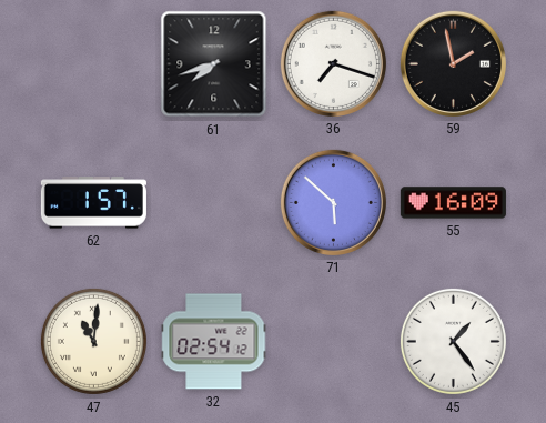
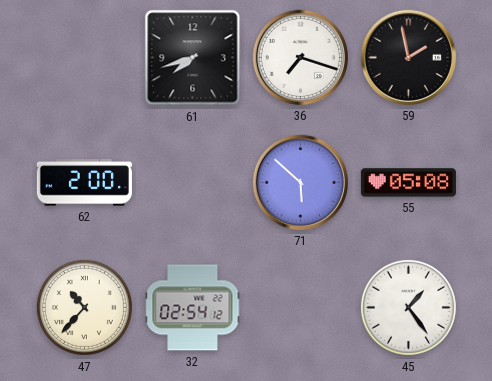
62: 1:57 -> 2:00
55: 16:09 -> 05:08
47: 11:01 -> 10:37
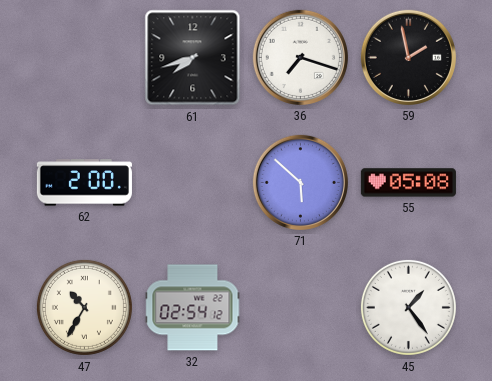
47: 10:37 -> 10:35
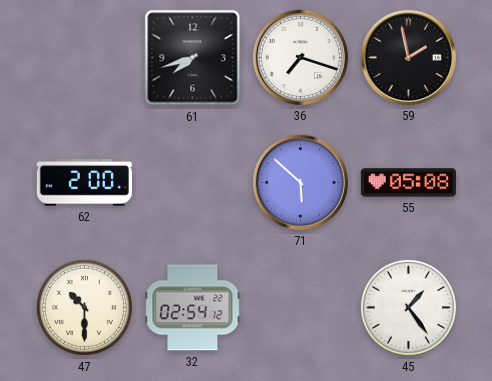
47: 10:35 -> 10:30
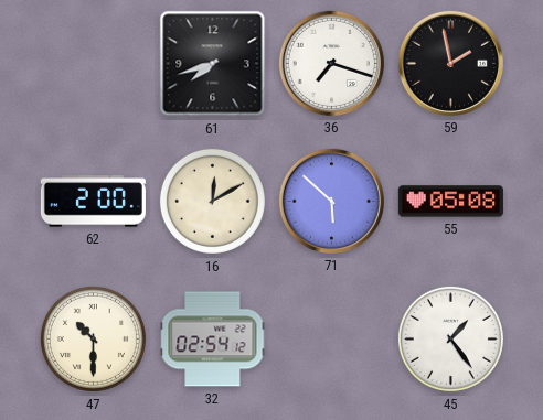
16: none -> 12:10
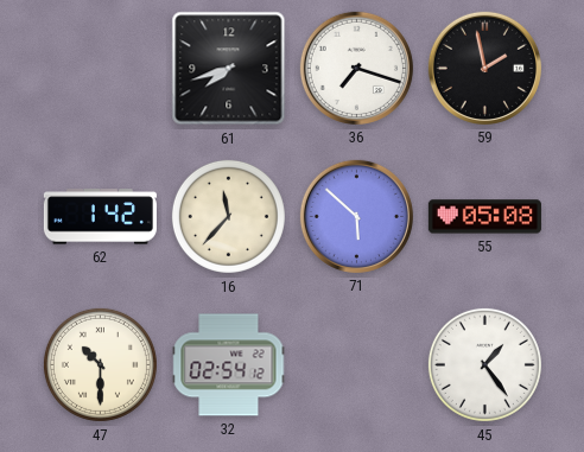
62: 2:00 -> 1:42
16: 12:10 -> 11:37
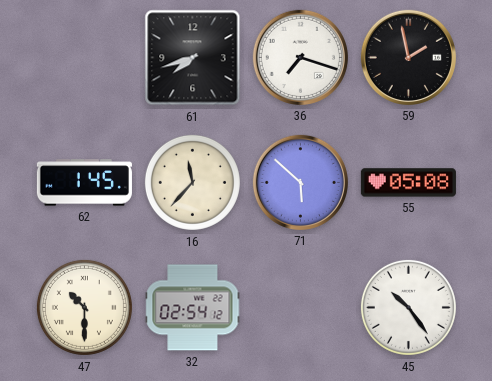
62: 1:42 -> 1:45
45: 1:24 -> 10:24
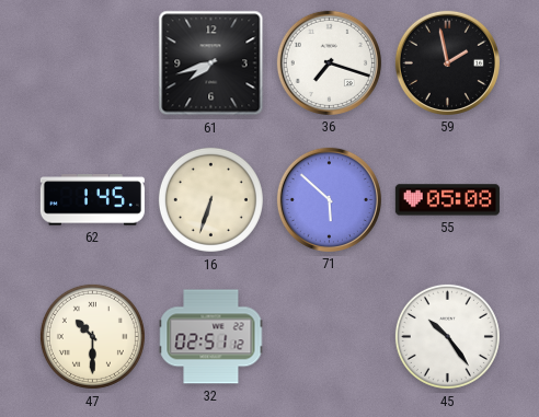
16: 11:37 -> 6:33
32: 02:54 -> 02:51
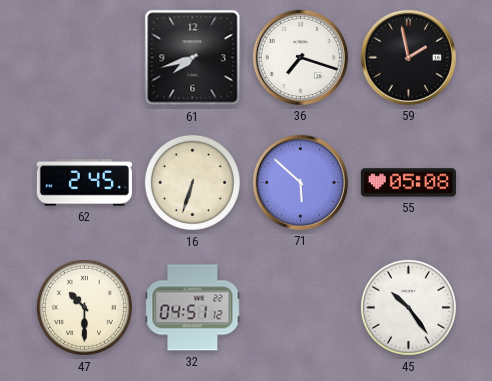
62: 1:45 -> 2:45
32: 02:51 -> 04:51
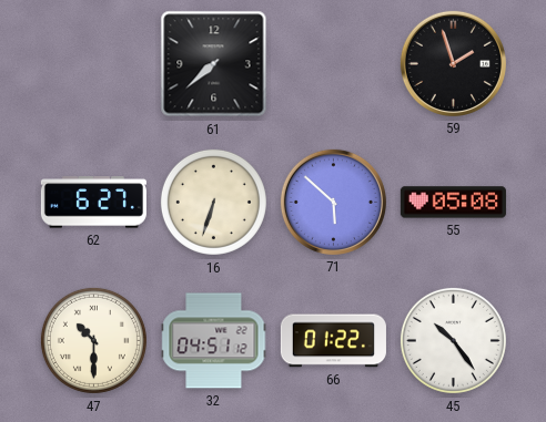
61: 7:42 -> 7:38
36: 7:18 -> none
59: 1:58 -> 1:57
62: 2:45 -> 6:27
66: none -> 01:22
